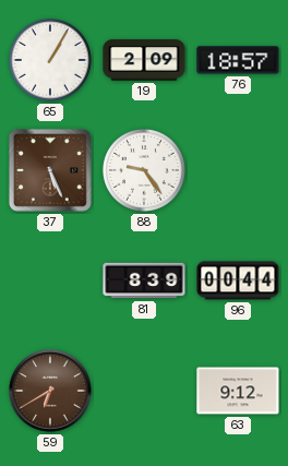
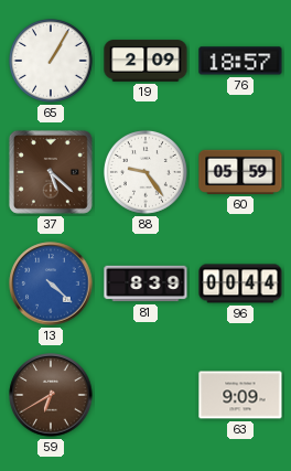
37: 5:26 -> 5:22
60: none -> 05:59
13: none -> 4:22
63: 9:12 -> 9:09
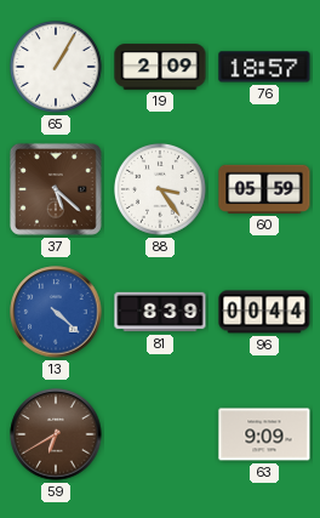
88: 9:24 -> 3:24
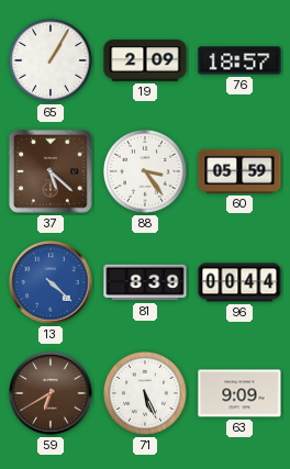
71: none -> 5:26
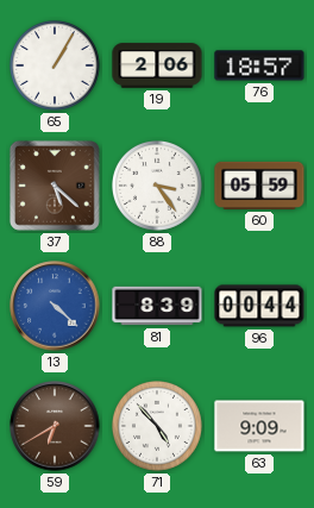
19: 2:09 -> 2:06
71: 5:26 -> 4:53
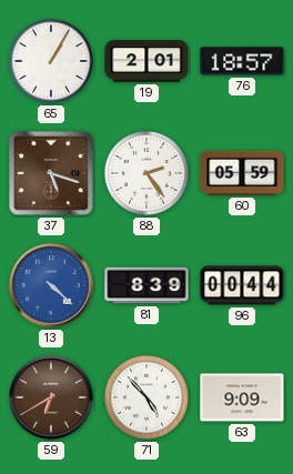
19: 2:06 -> 2:01
37: 5:22 -> 5:18
88: 3:24 -> 2:24
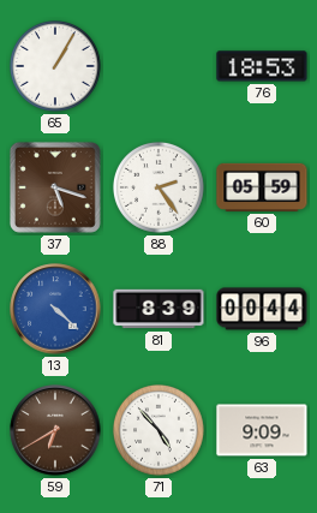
19: 2:01 -> none
76: 18:57 -> 18:53
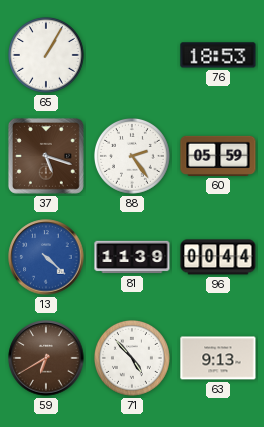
81: 8:39 -> 11:39
63: 9:09 -> 9:13
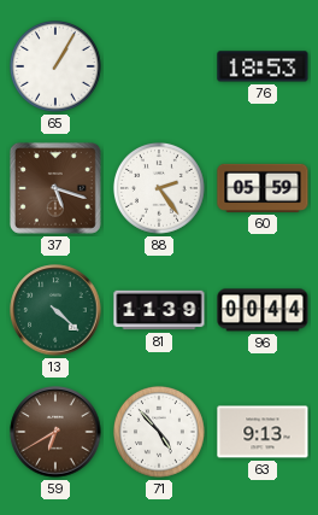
13 dial: blue -> green
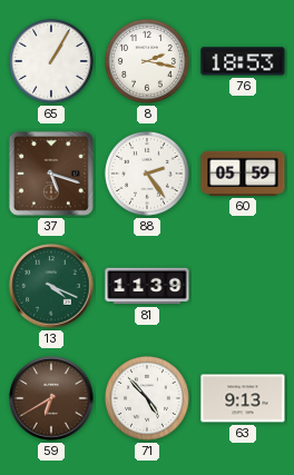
8: none -> 2:17
13: 4:22 -> 4:19
96: 00:44 -> none
